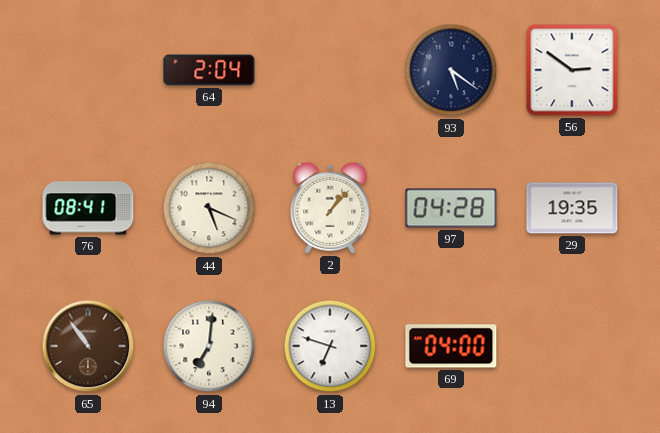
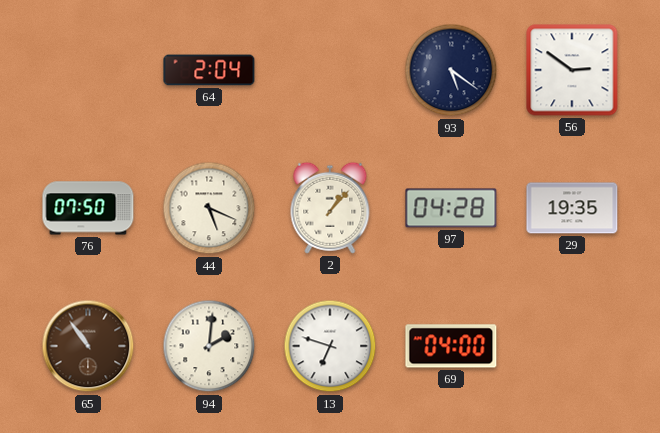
76: 08:41 -> 07:50
94: 7:01 -> 2:01
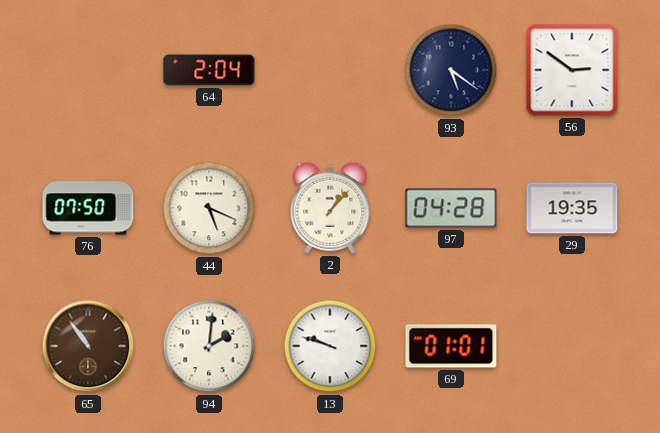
13: 6:48 -> 9:48
69: 04:00 -> 01:01
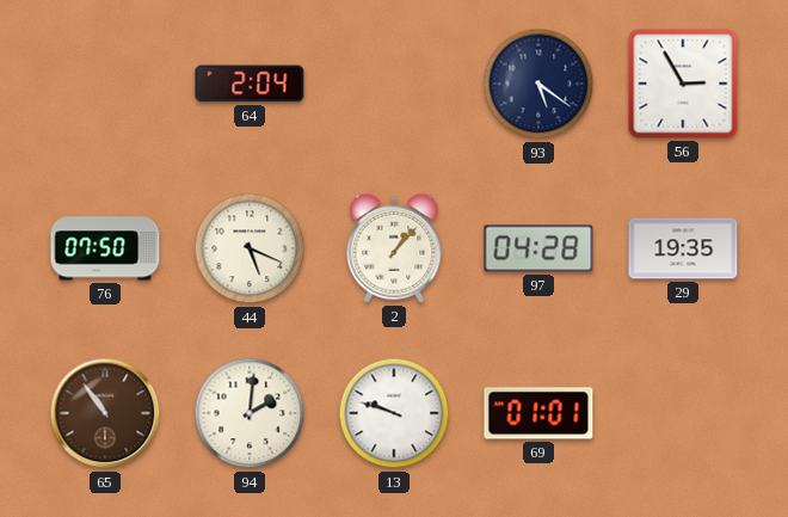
56: 2:51 -> 2:55
